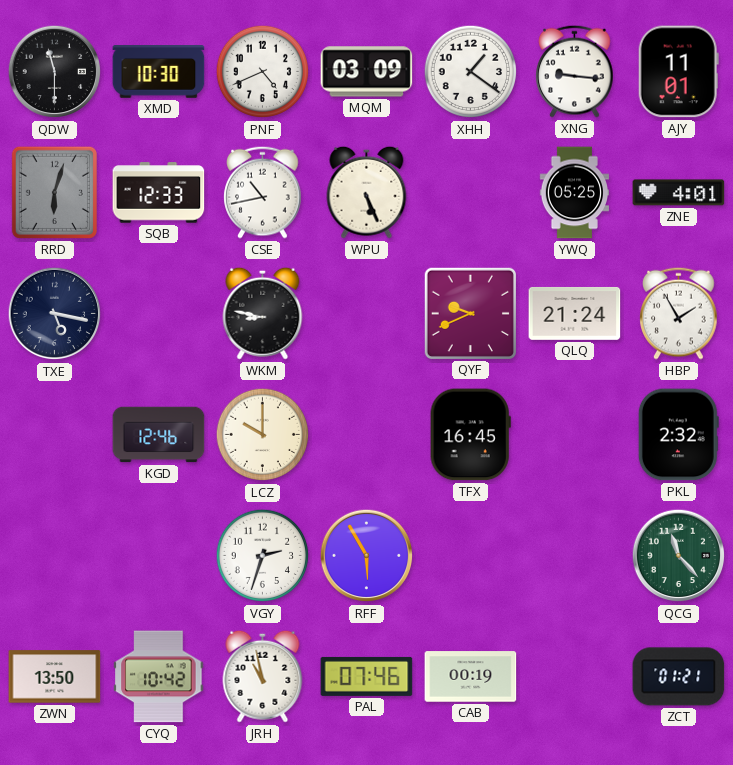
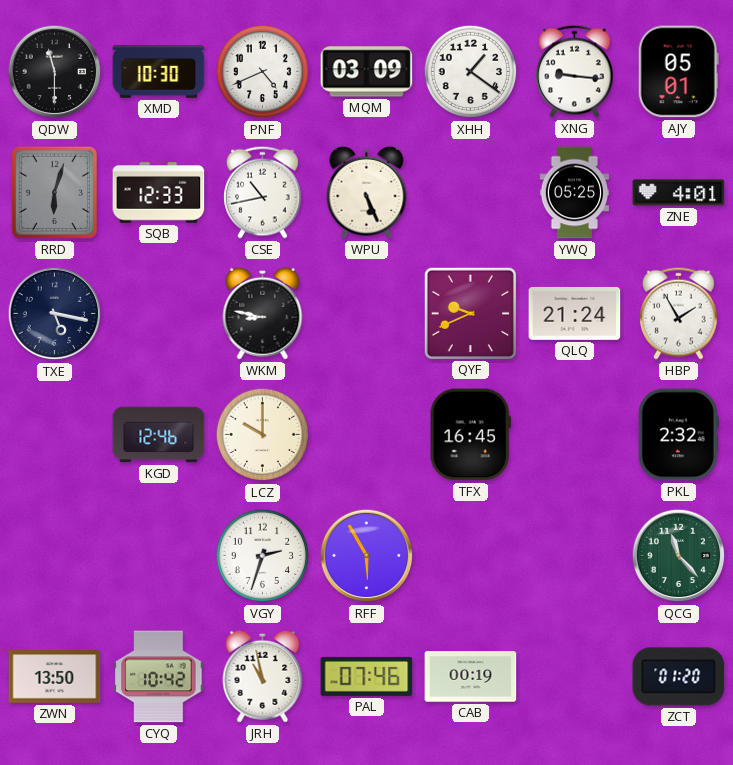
AJY: 11:01 -> 05:01
ZCT: 01:21 -> 01:20
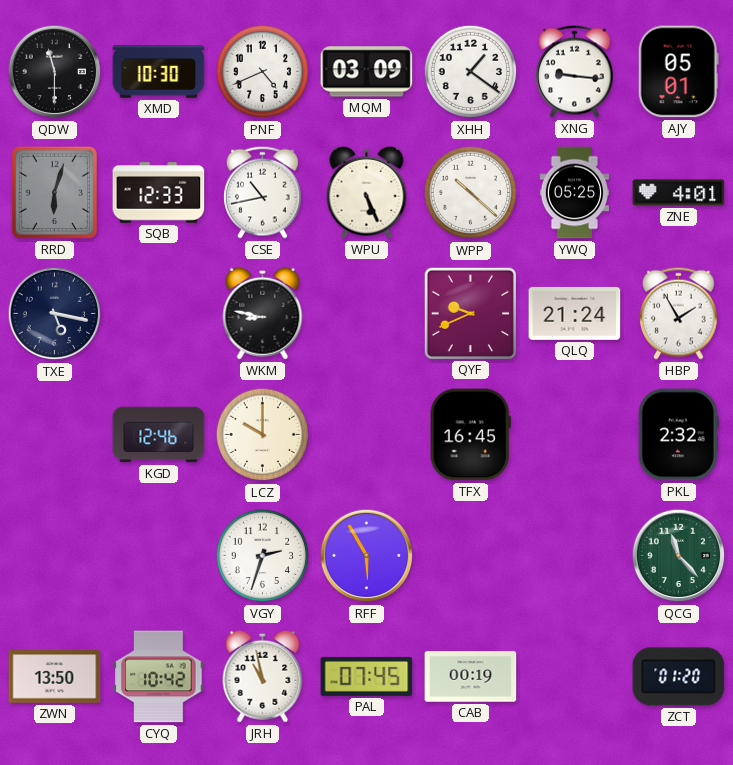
WPP: none -> 10:22
PAL: 07:46 -> 07:45
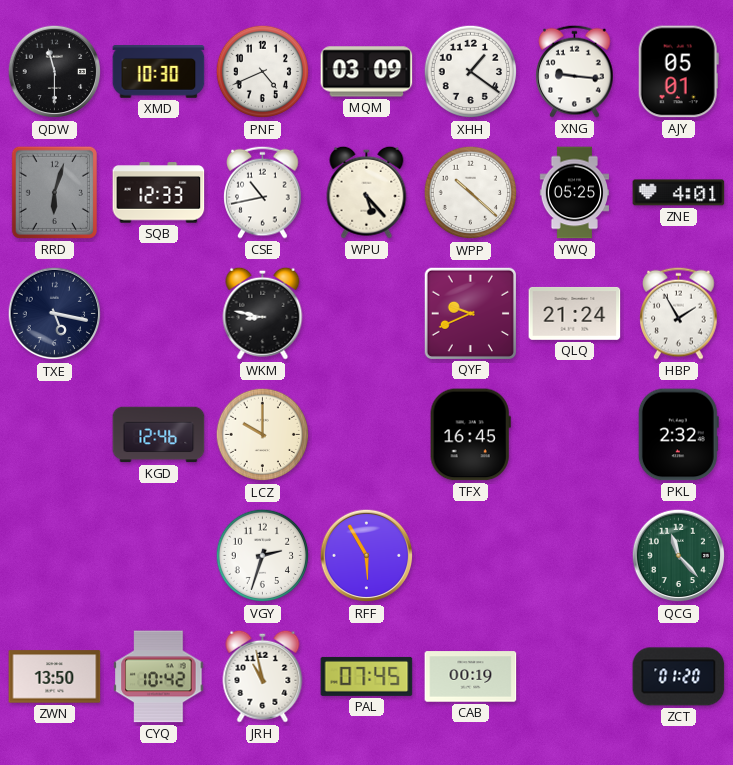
WPU: 5:26 -> 5:23
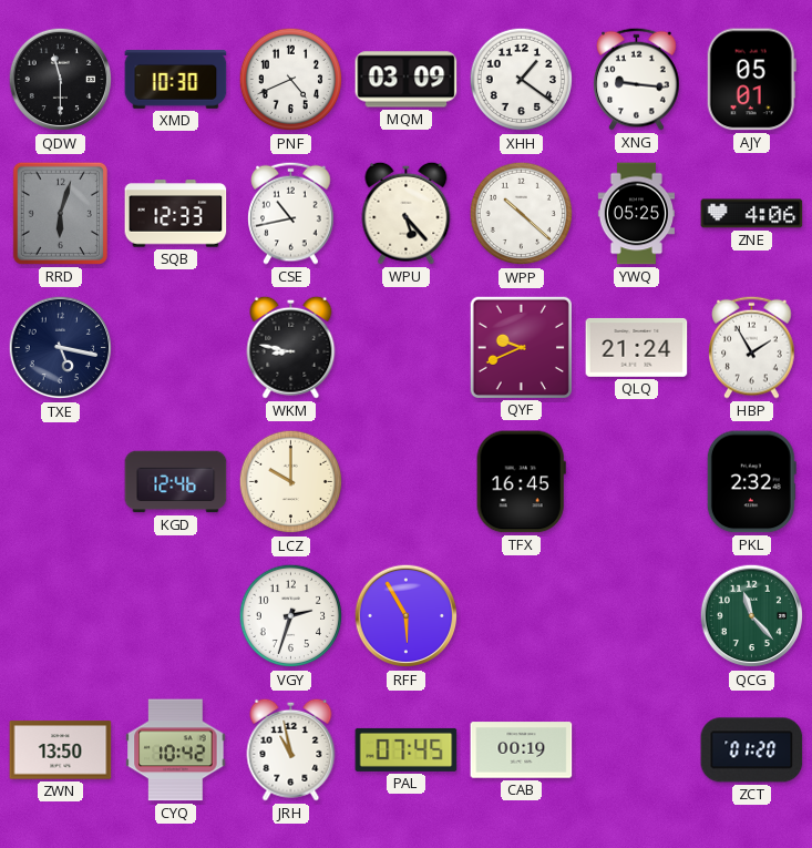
ZNE: 4:01 -> 4:06
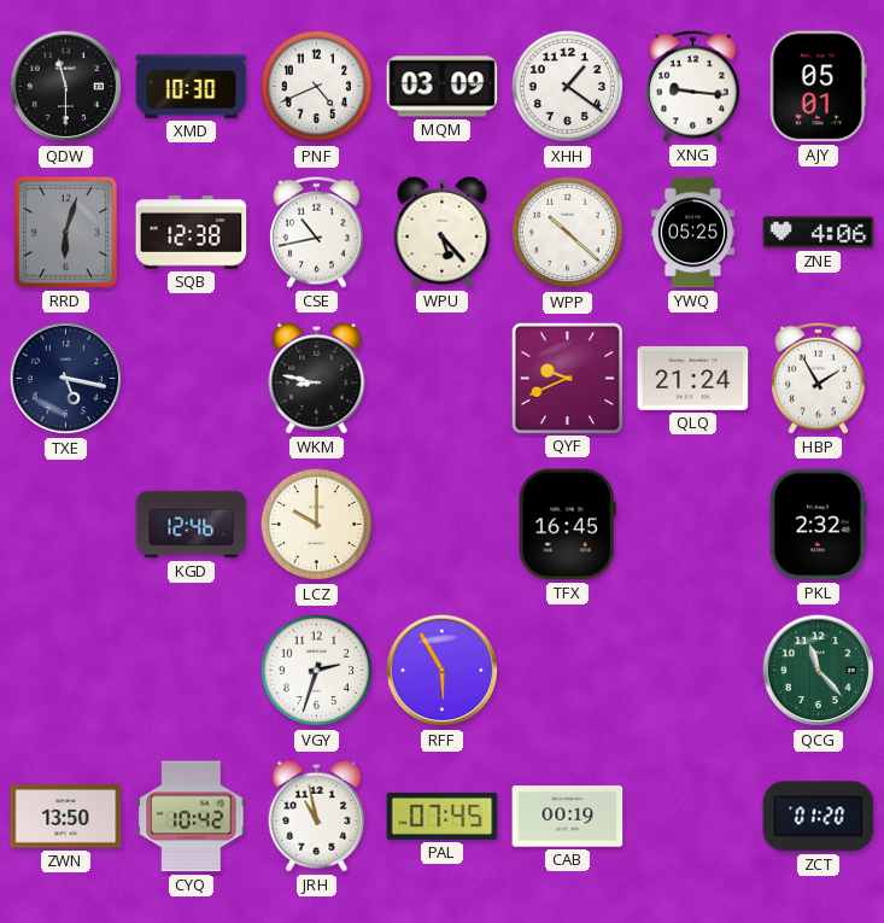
SQB: 12:33 -> 12:38
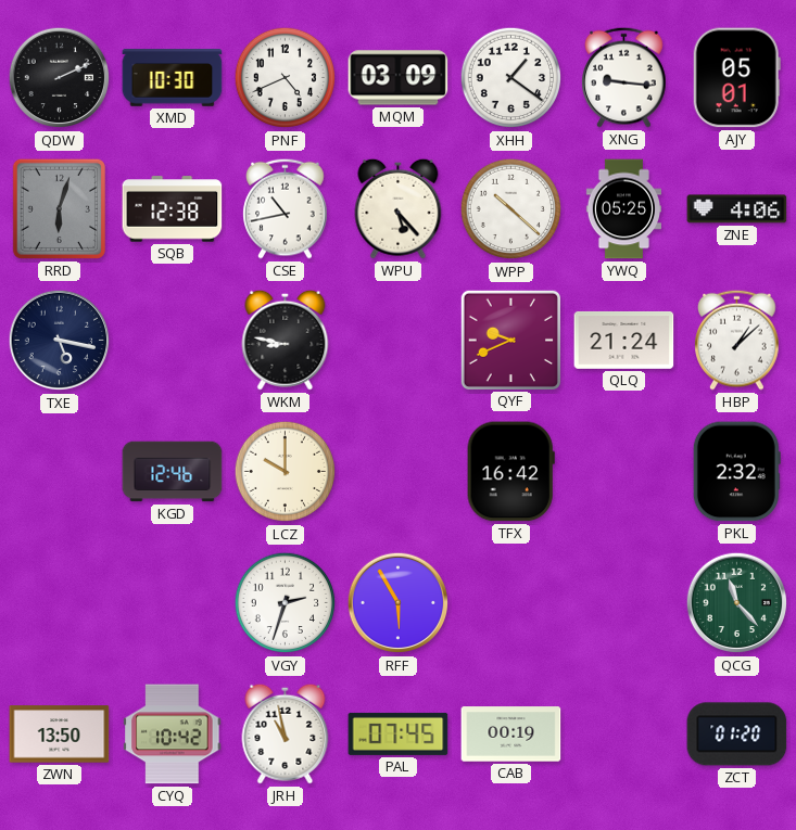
QDW: 11:30 -> 2:11
HBP: 1:55 -> 1:08
TFX: 16:45 -> 16:42
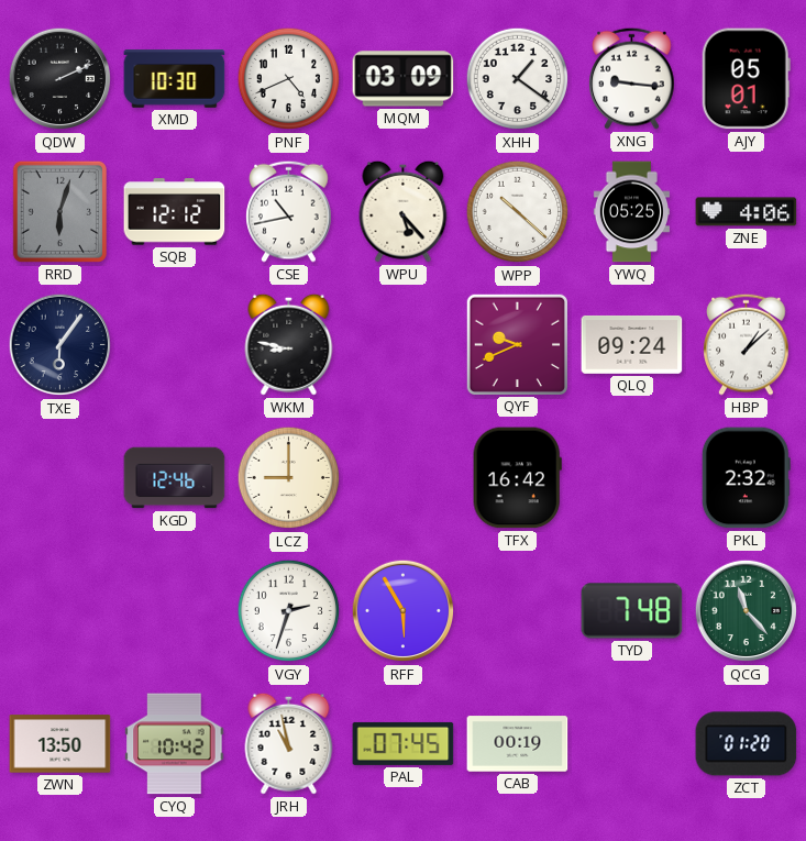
SQB: 12:38 -> 12:12
TXE: 5:17 -> 6:06
QLQ: 21:24 -> 09:24
LCZ: 10:00 -> 9:00
TYD: none -> 7:48
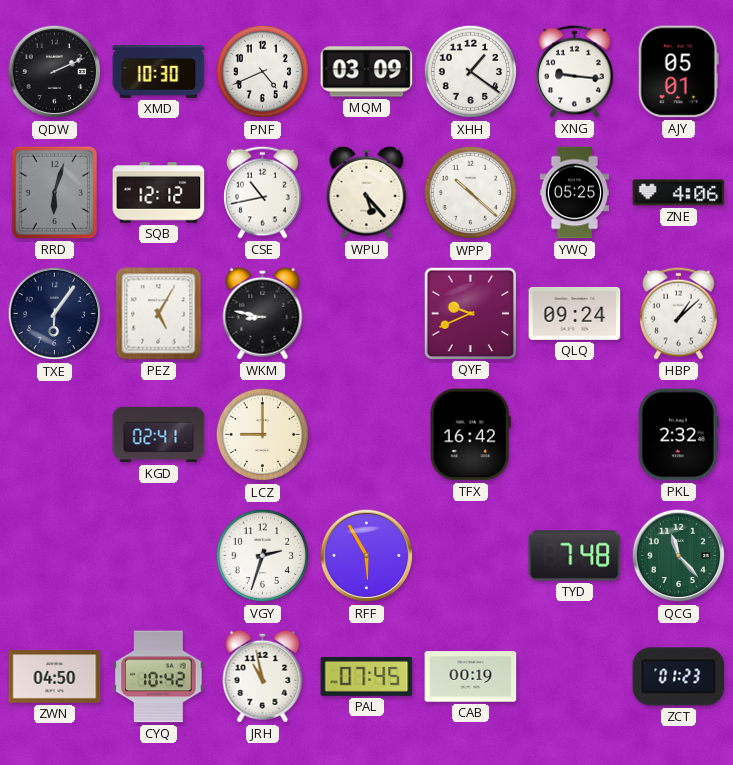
PEZ: none -> 5:05
KGD: 12:46 -> 02:41
ZWN: 13:50 -> 04:50
ZCT: 01:20 -> 01:23
